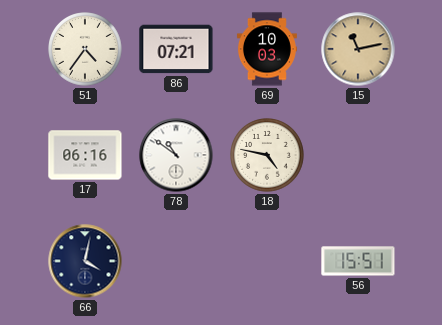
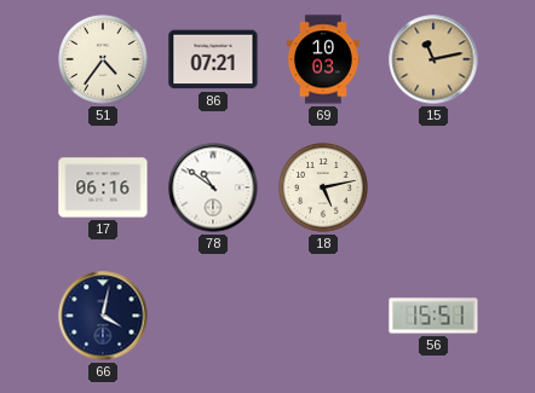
18: 4:47 -> 5:13
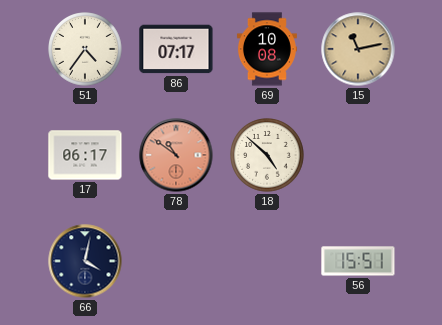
86: 07:21 -> 07:17
69: 10:03 -> 10:08
17: 06:16 -> 06:17
78 dial: white -> salmon
18: 5:13 -> 4:52
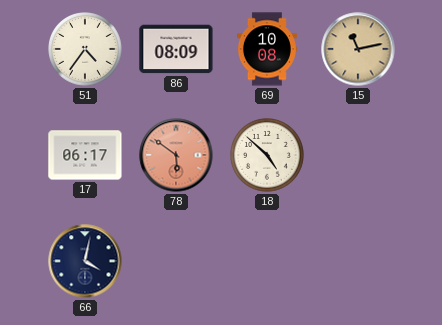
86: 07:17 -> 08:09
78: 10:51 -> 5:51
56: 15:51 -> none
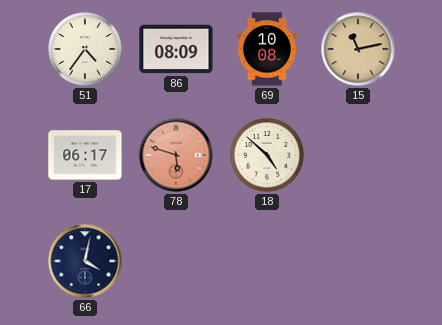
78: 5:51 -> 5:48
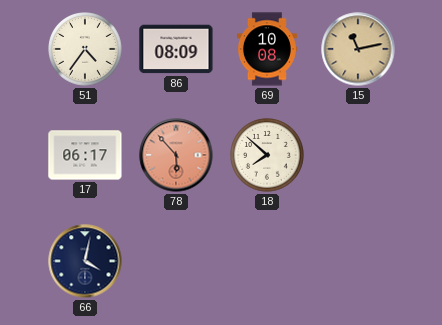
78: 5:48 -> 5:53
18: 4:52 -> 7:52
